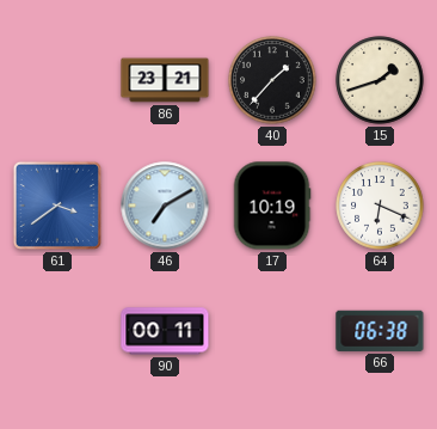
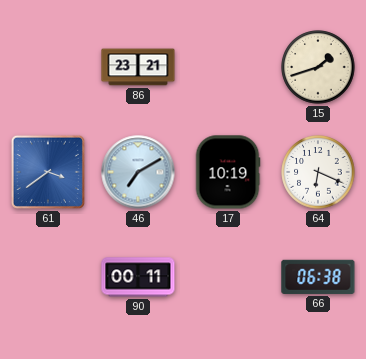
40: 1:37 -> none
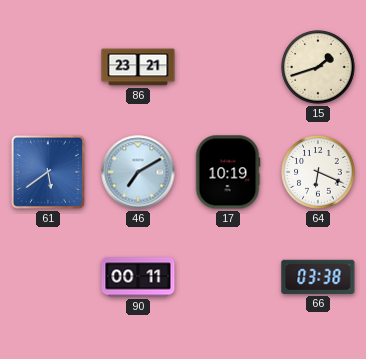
61: 3:39 -> 5:39
66: 06:38 -> 03:38
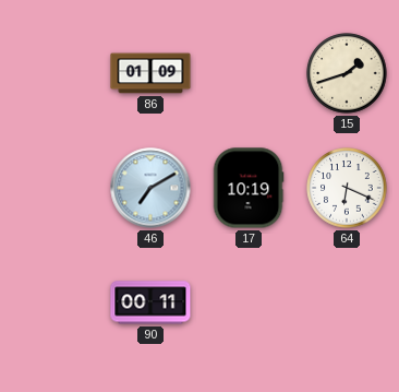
86: 23:21 -> 01:09
61: 5:39 -> none
66: 03:38 -> none
